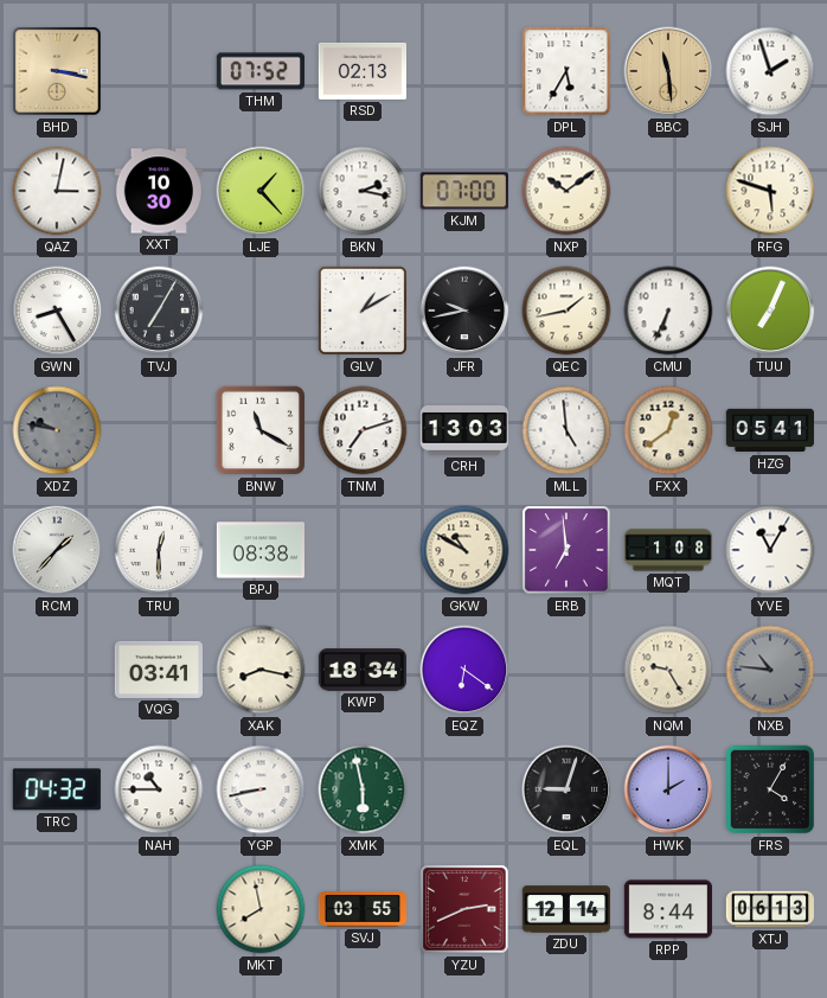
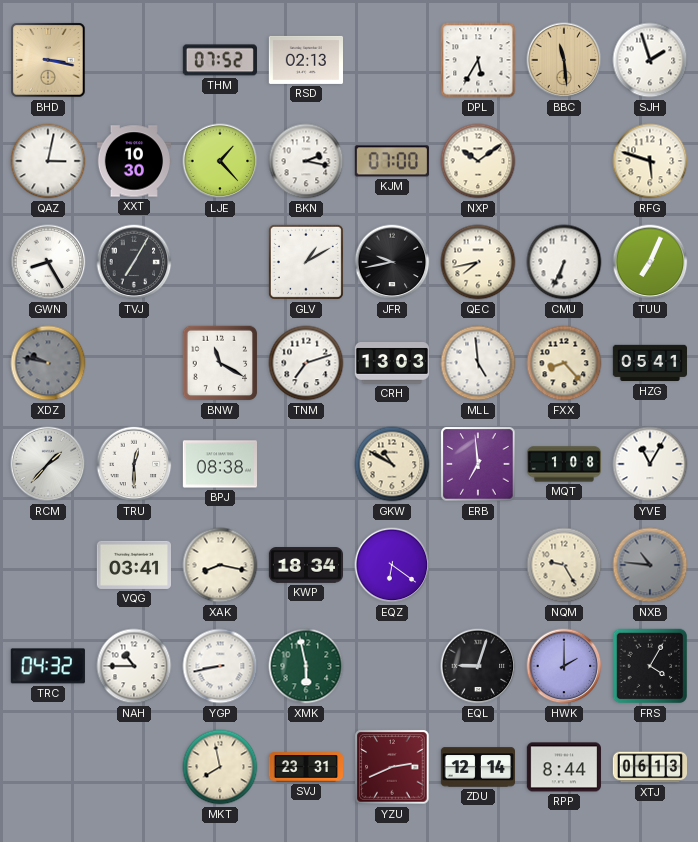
QEC: 1:43 -> 7:43
FXX: 12:39 -> 8:23
SVJ: 03:55 -> 23:31
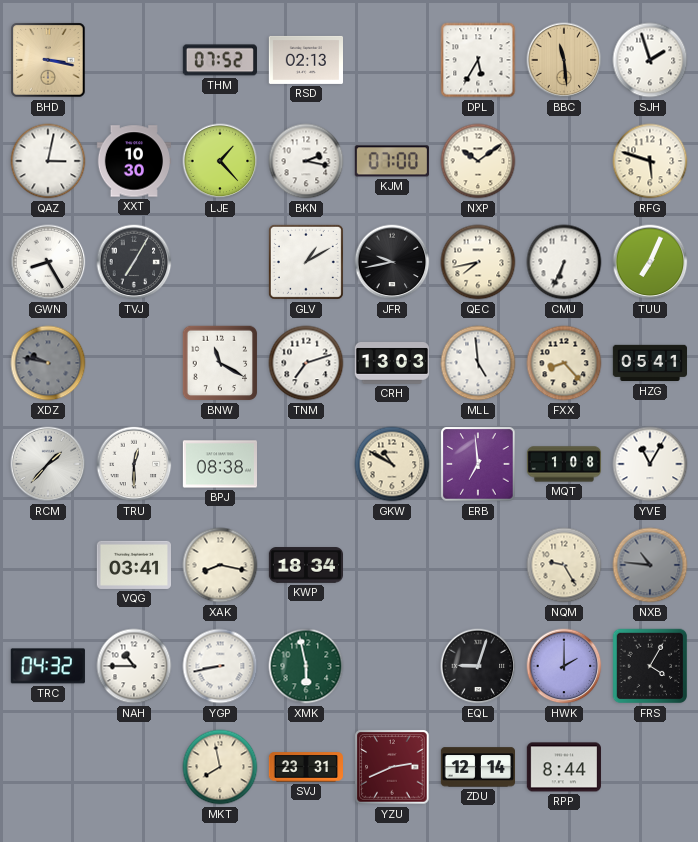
EQZ: 6:21 -> none
XTJ: 06:13 -> none
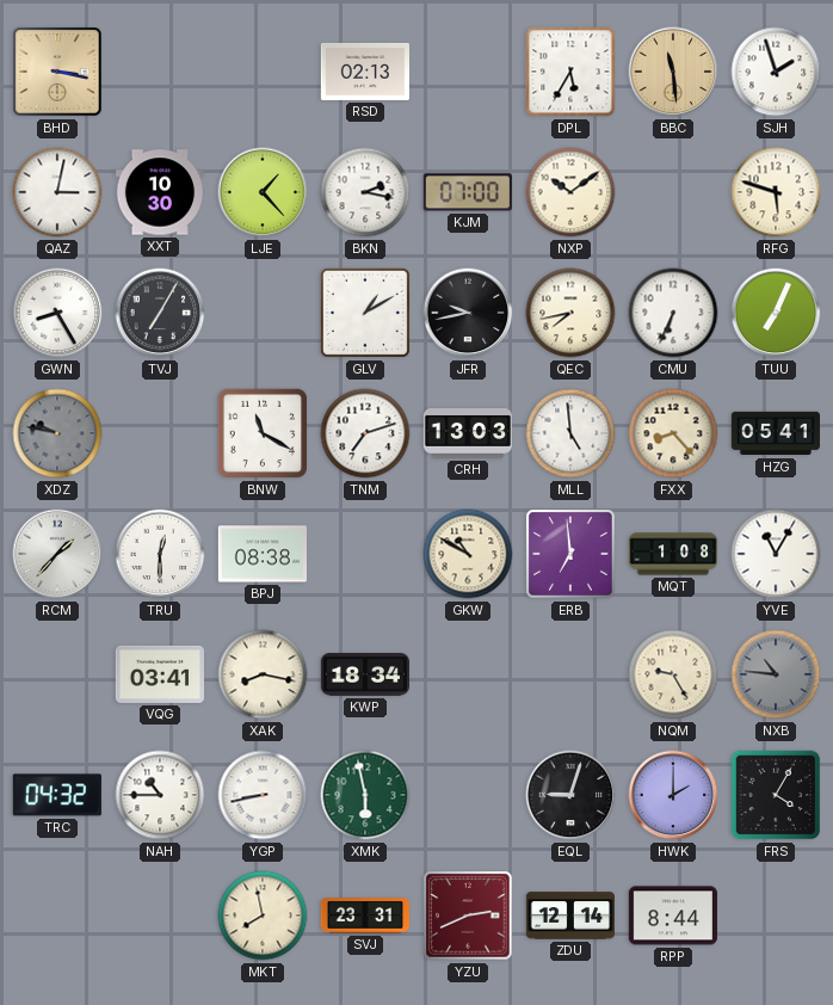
THM: 07:52 -> none
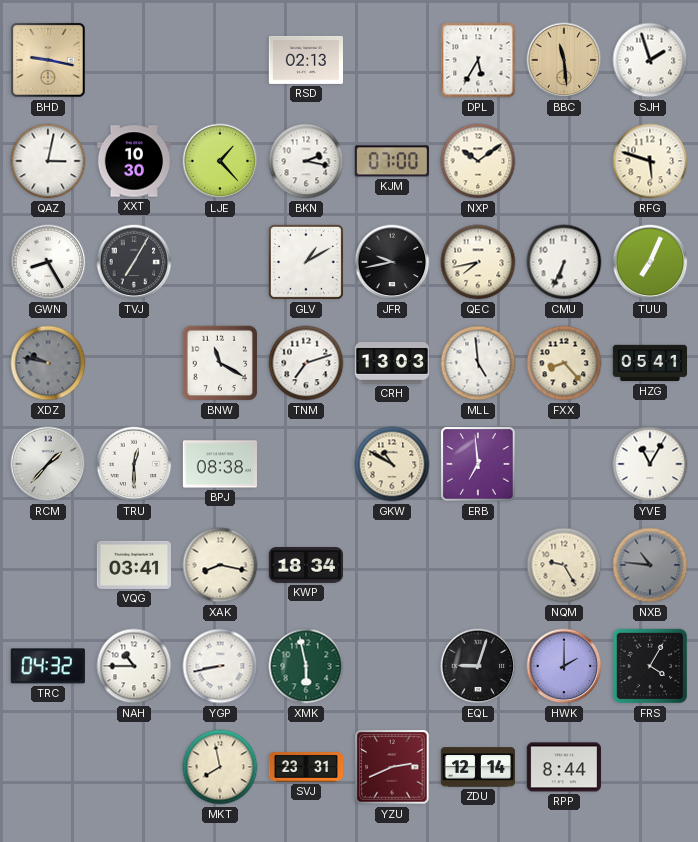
BHD: 3:17 -> 9:17
MQT: 1:08 -> none
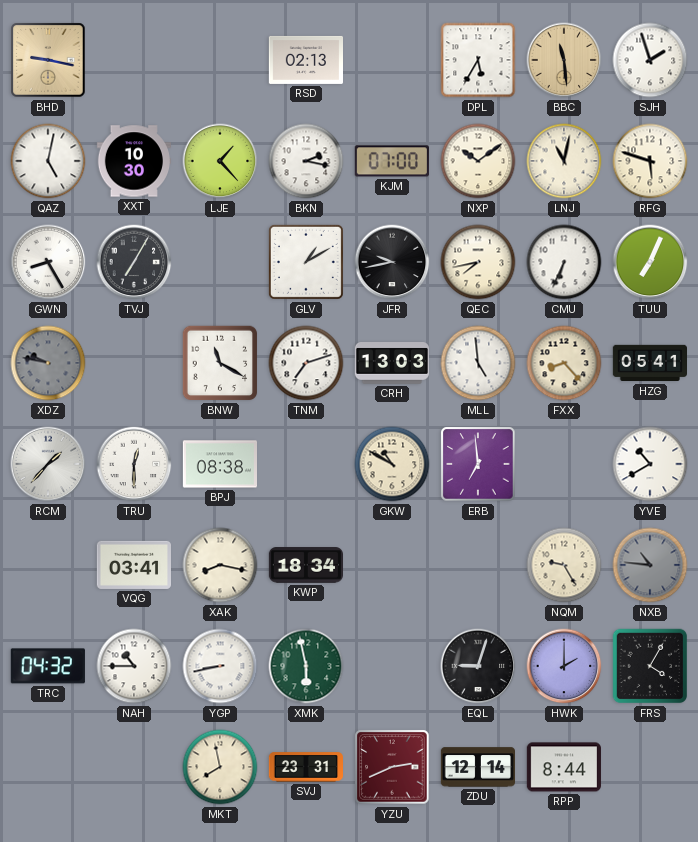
QAZ: 3:02 -> 5:02
LNJ: none -> 11:02
YVE: 11:05 -> 10:40
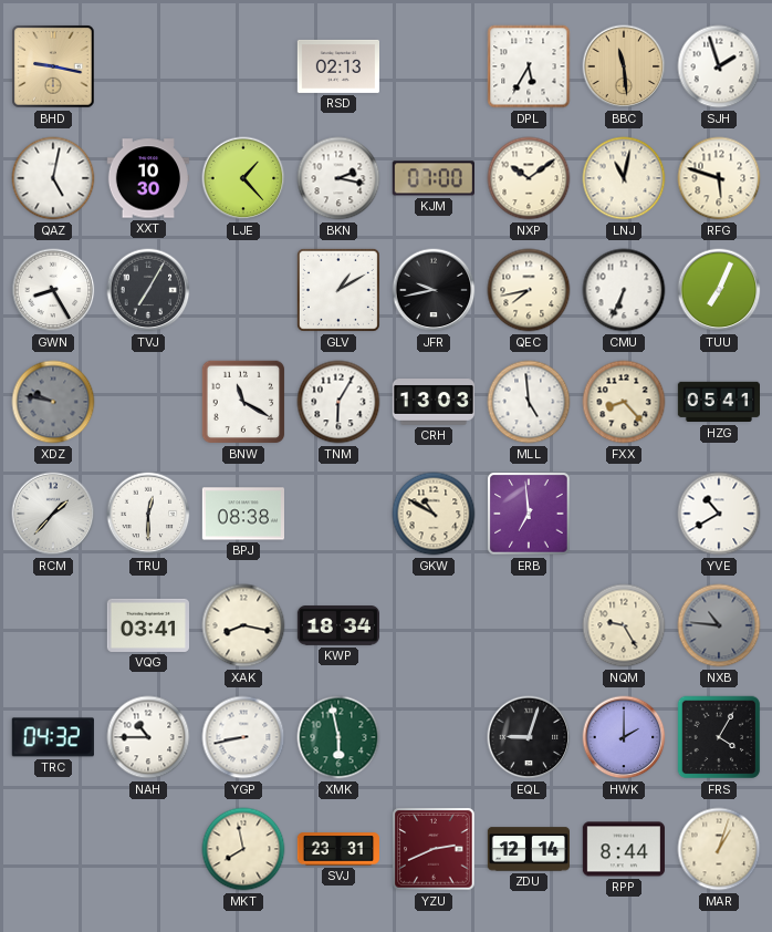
TNM: 7:12 -> 6:05
MAR: none -> 1:03
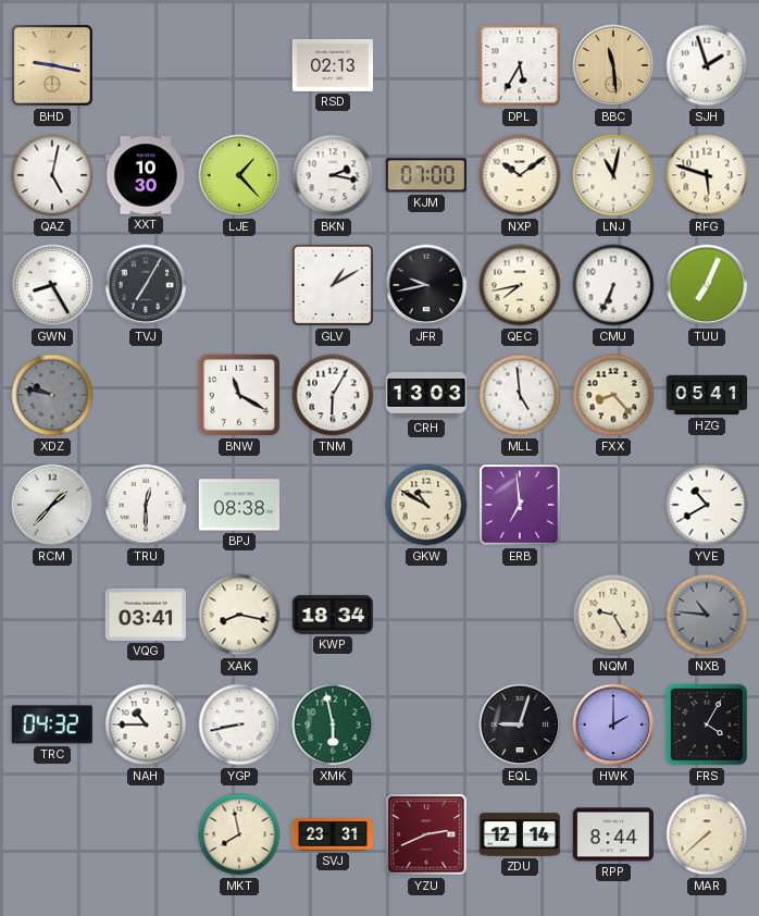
MAR: 1:03 -> 7:38
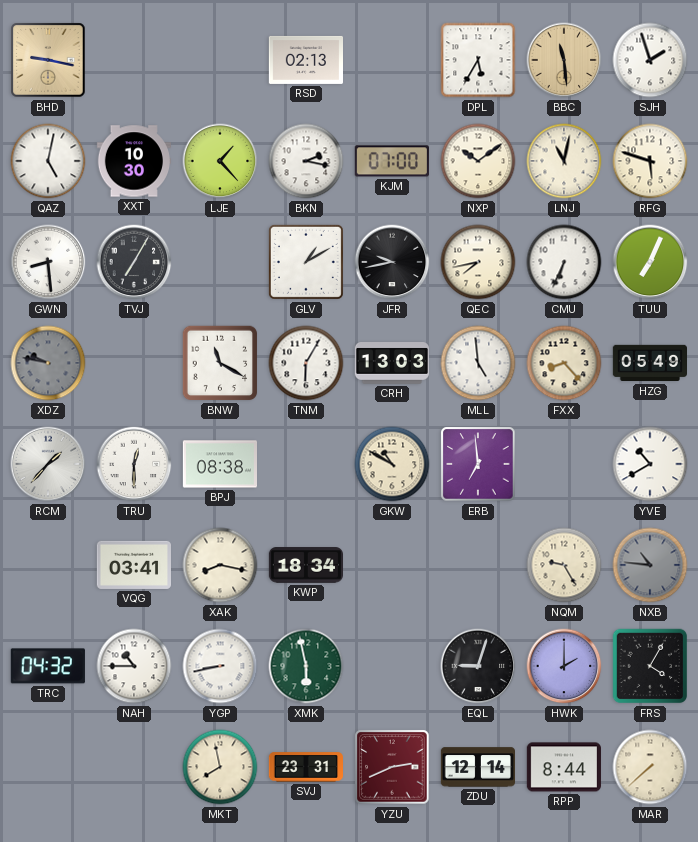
GWN: 8:25 -> 8:29
HZG: 05:41 -> 05:49
